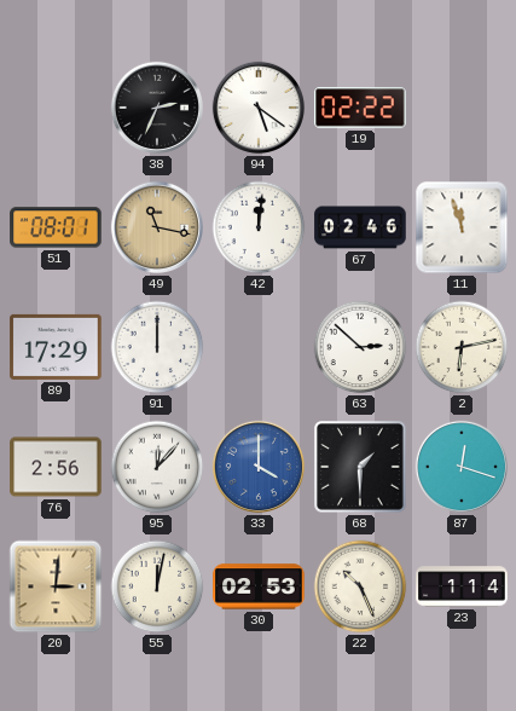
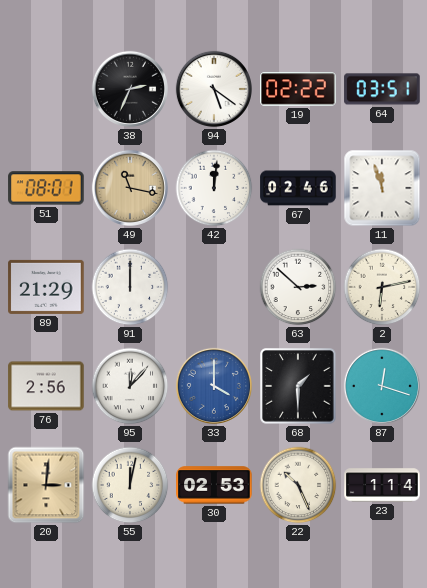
64: none -> 03:51
89: 17:29 -> 21:29
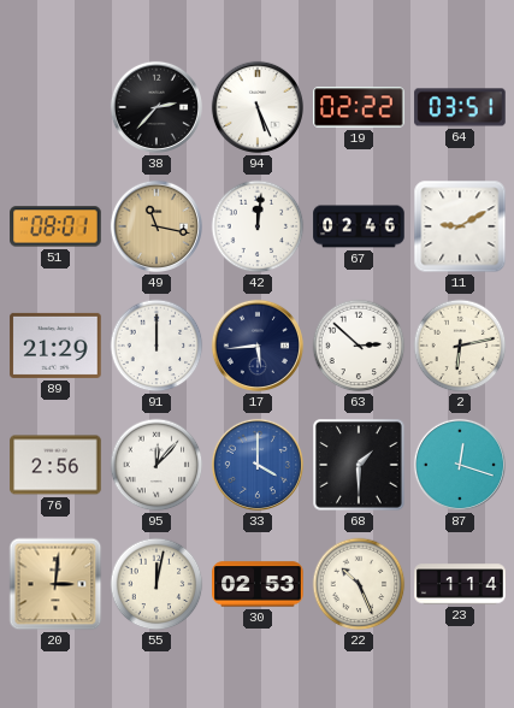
38: 2:34 -> 2:37
94: 5:21 -> 5:26
11: 11:57 -> 9:10
17: none -> 5:44
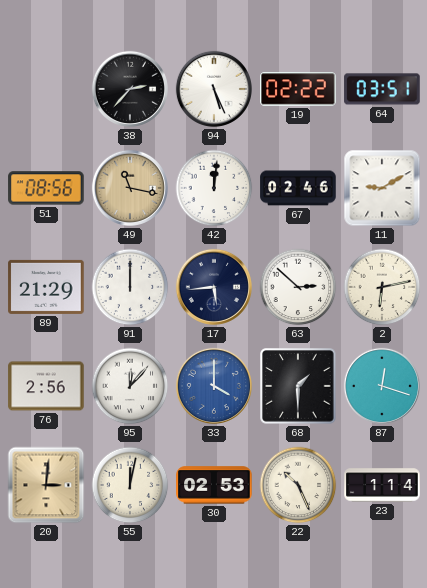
51: 08:01 -> 08:56
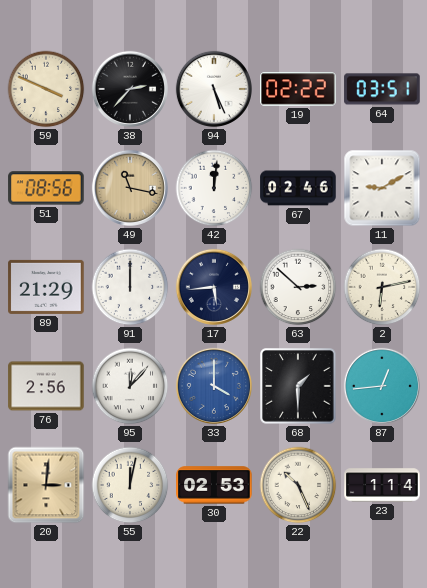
59: none -> 3:49
87: 12:18 -> 12:44
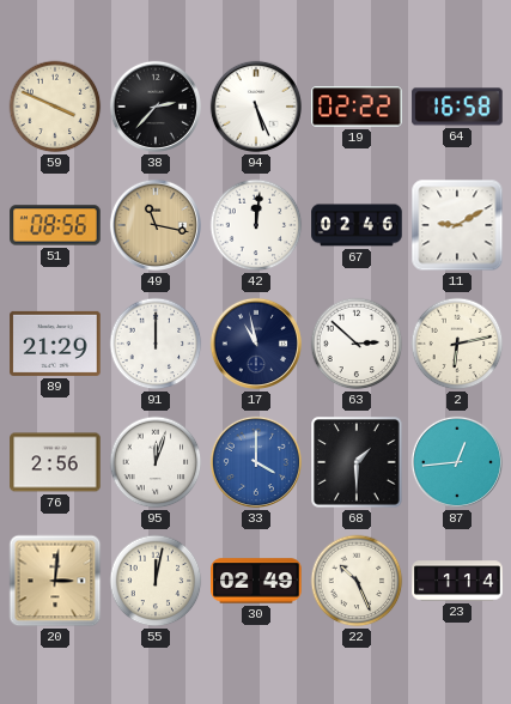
64: 03:51 -> 16:58
17: 5:44 -> 10:58
95: 12:07 -> 12:03
30: 02:53 -> 02:49
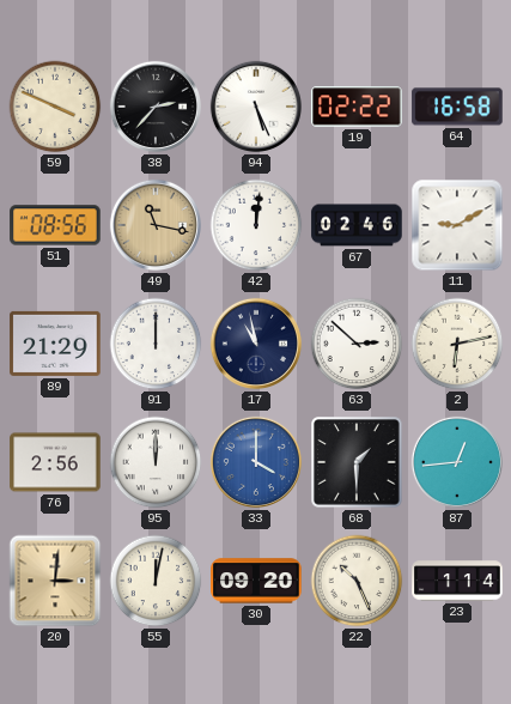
95: 12:03 -> 12:00
30: 02:49 -> 09:20
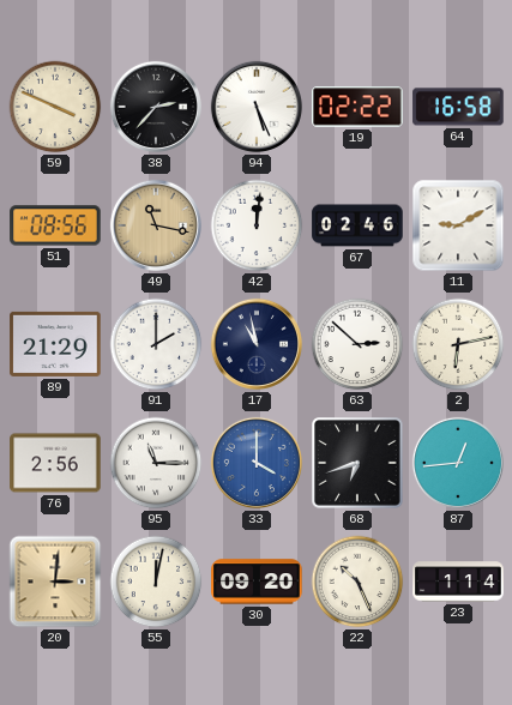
91: 12:00 -> 2:00
95: 12:00 -> 11:15
68: 1:30 -> 6:42
